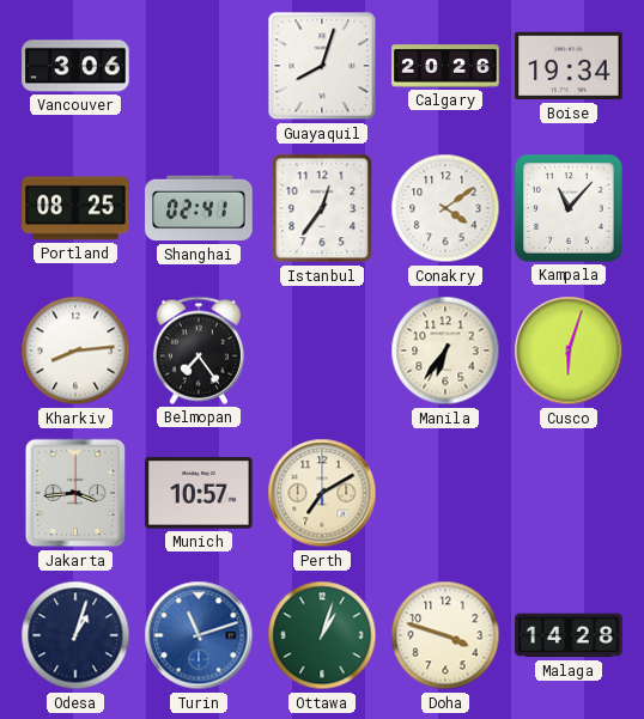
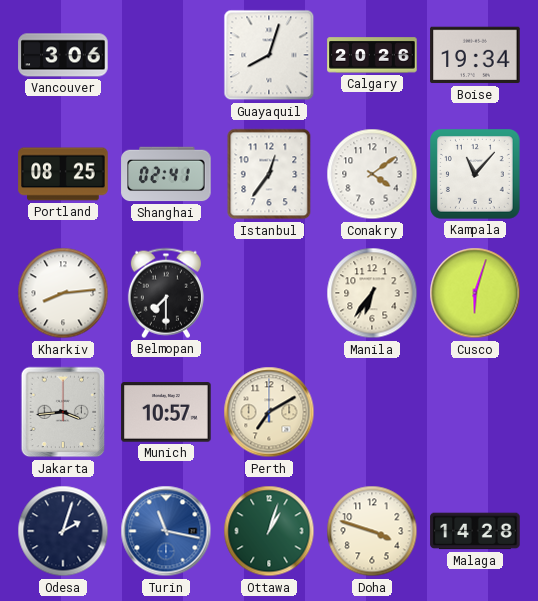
Belmopan: 7:24 -> 7:30
Odesa: 1:03 -> 2:03
Turin: 11:12 -> 11:17
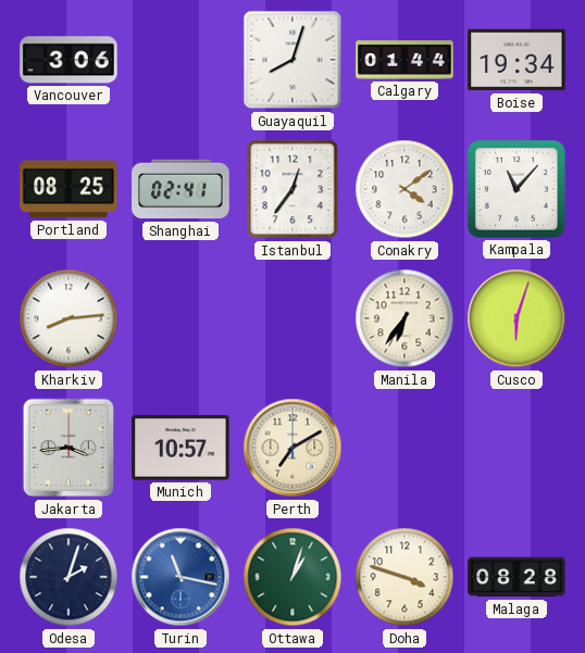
Calgary: 20:26 -> 01:44
Belmopan: 7:30 -> none
Malaga: 14:28 -> 08:28
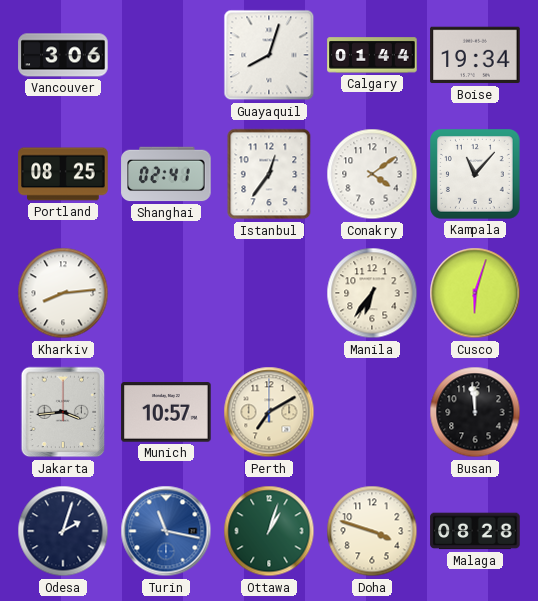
Busan: none -> 11:59
